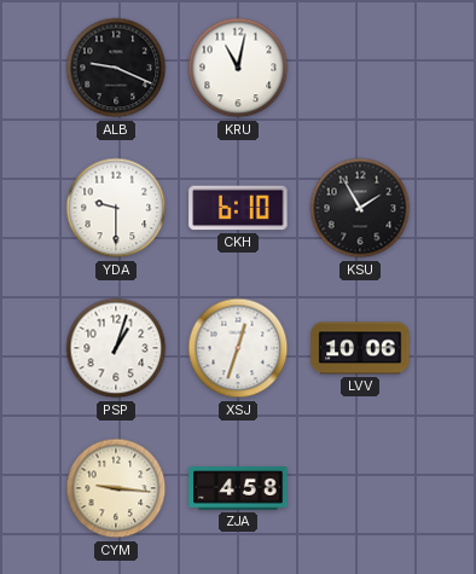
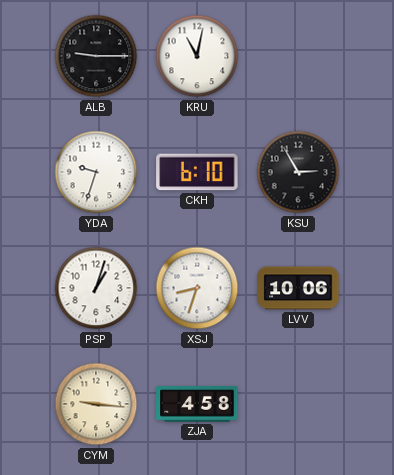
ALB: 9:19 -> 9:15
YDA: 9:30 -> 9:33
KSU: 1:55 -> 2:55
XSJ: 12:33 -> 8:33
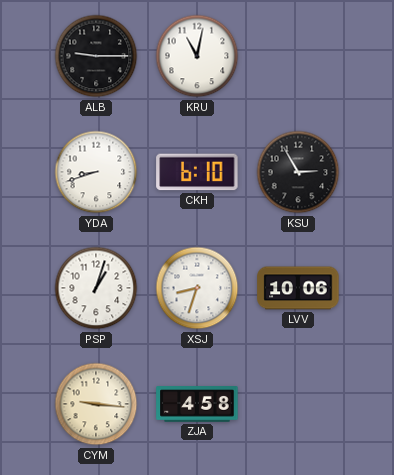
YDA: 9:33 -> 8:42
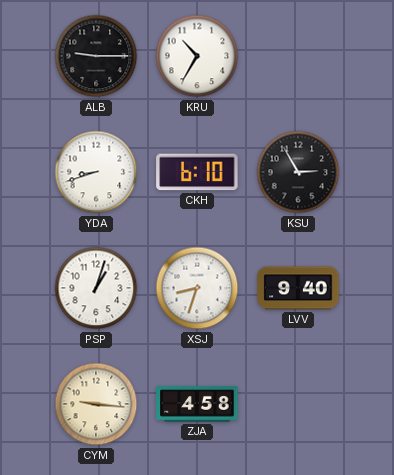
KRU: 11:02 -> 10:35
LVV: 10:06 -> 9:40
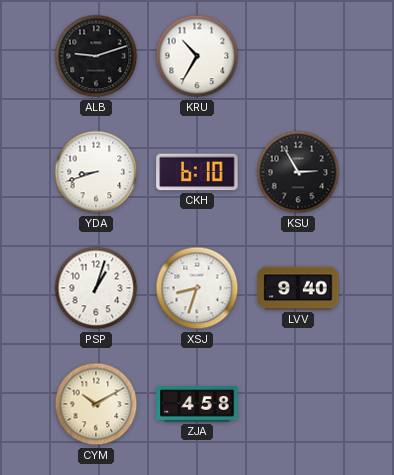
ALB: 9:15 -> 9:12
CYM: 9:16 -> 10:10
